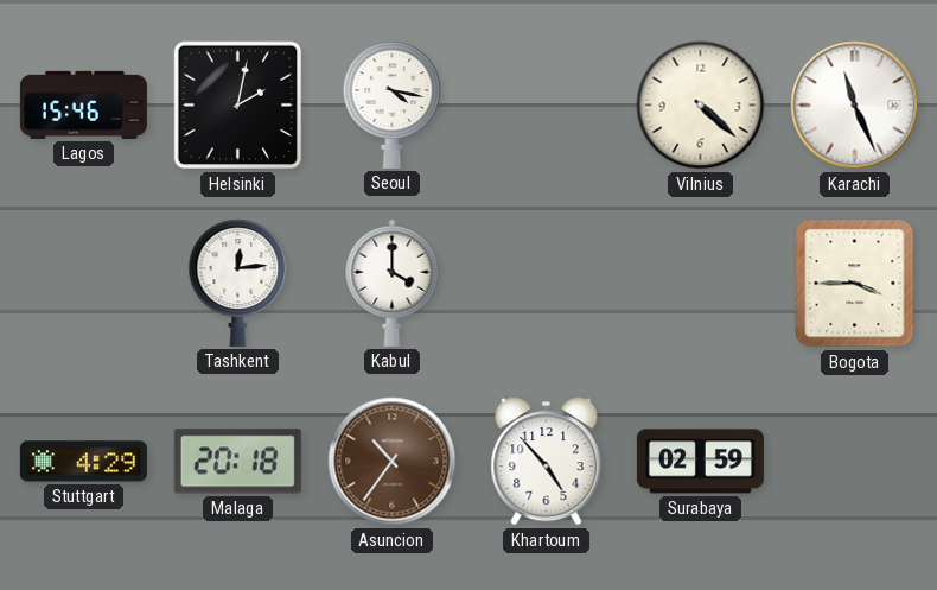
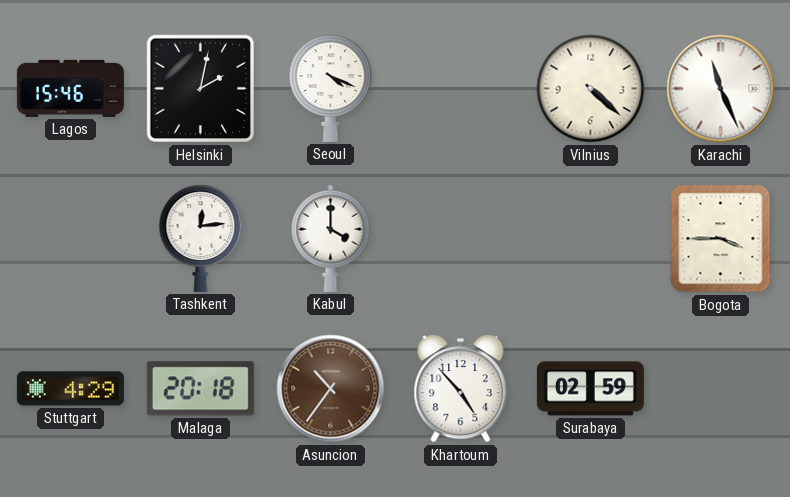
Seoul: 4:17 -> 4:19
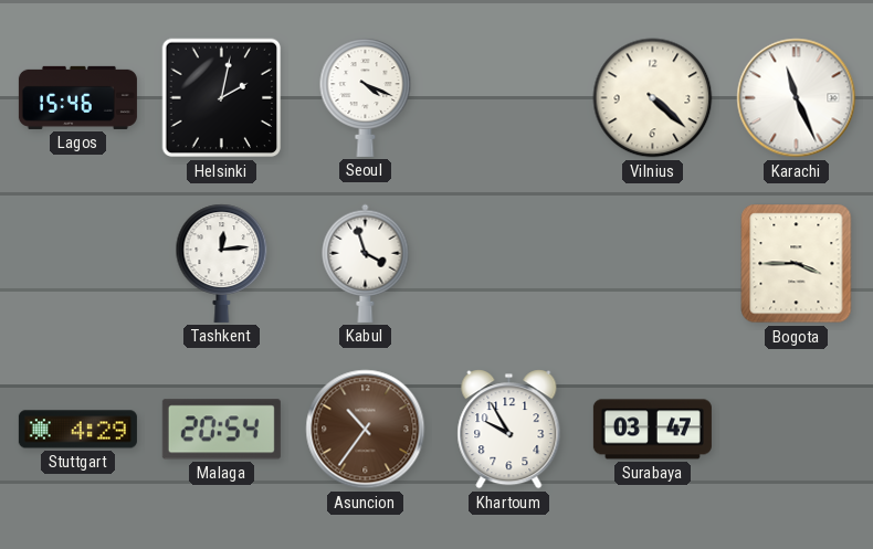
Kabul: 4:00 -> 3:57
Malaga: 20:18 -> 20:54
Khartoum: 4:53 -> 9:55
Surabaya: 02:59 -> 03:47
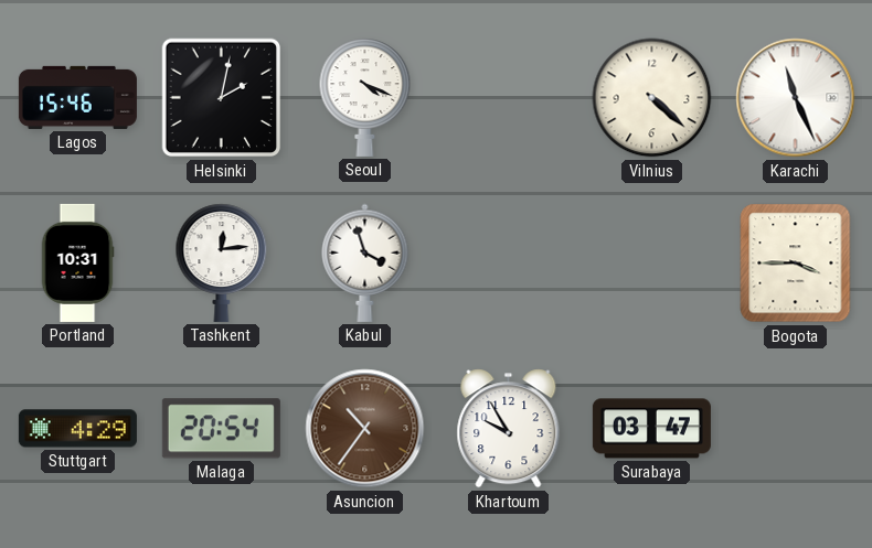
Portland: none -> 10:31
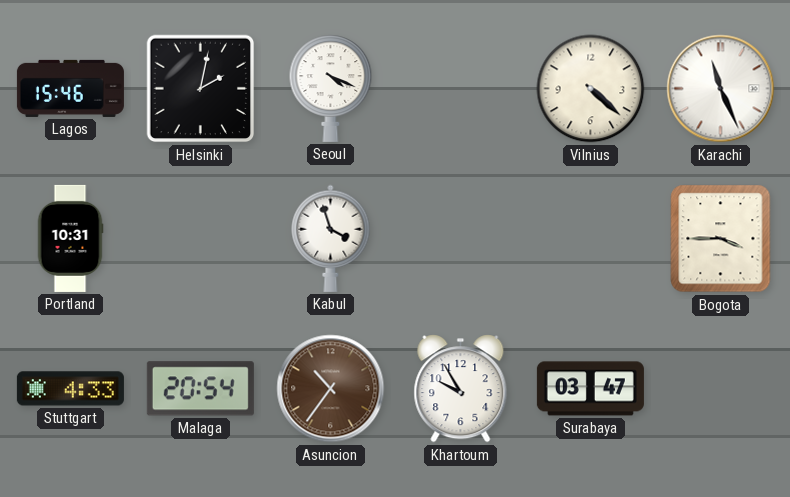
Tashkent: 12:14 -> none
Stuttgart: 4:29 -> 4:33
